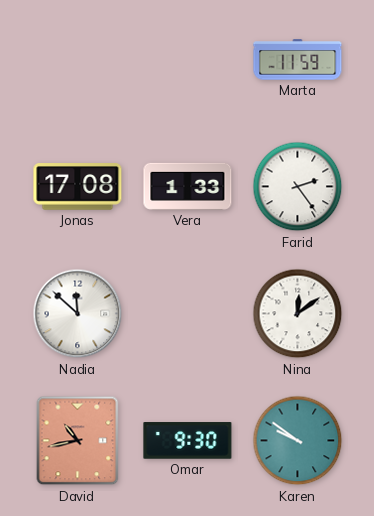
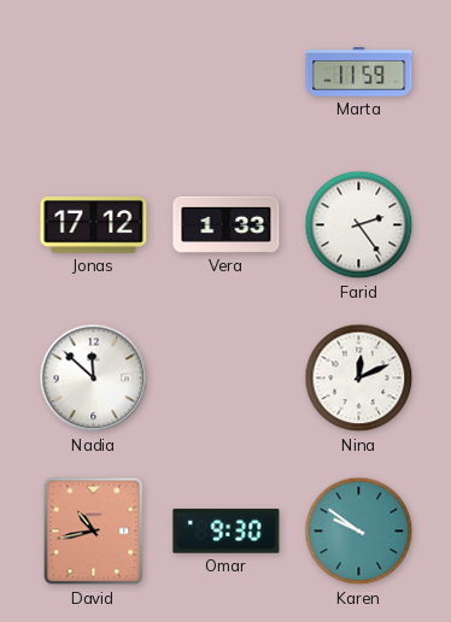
Jonas: 17:08 -> 17:12
Nina: 12:09 -> 12:11
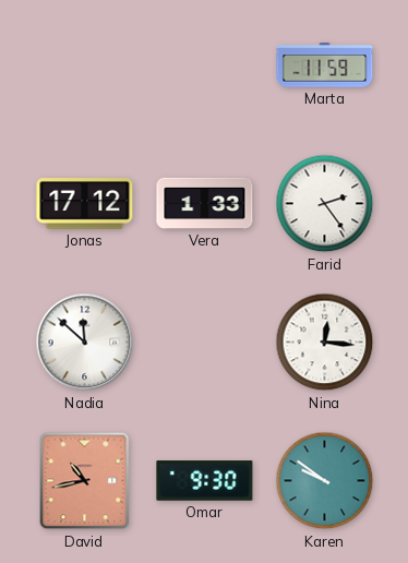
Nina: 12:11 -> 12:16
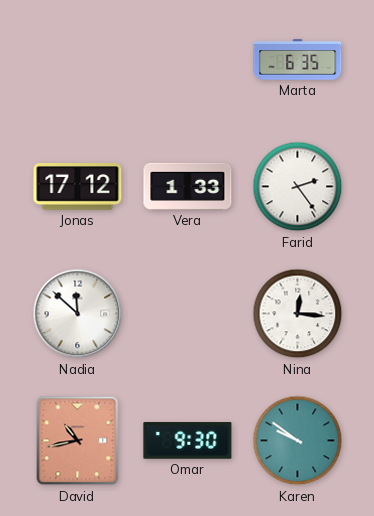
Marta: 11:59 -> 6:35
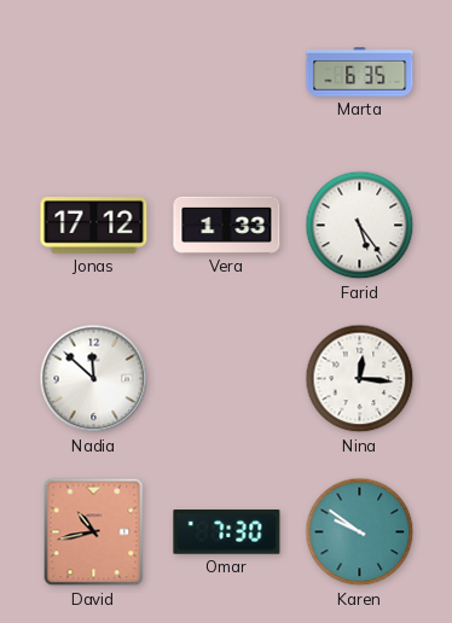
Farid: 2:24 -> 5:24
Omar: 9:30 -> 7:30
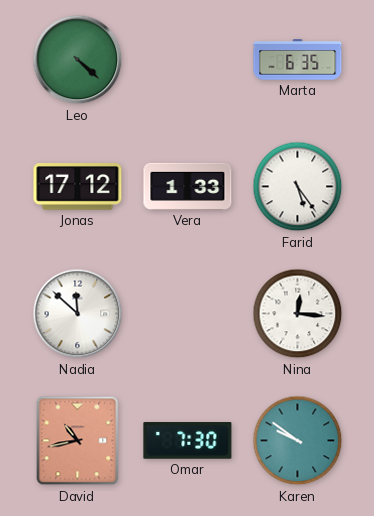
Leo: none -> 4:22
